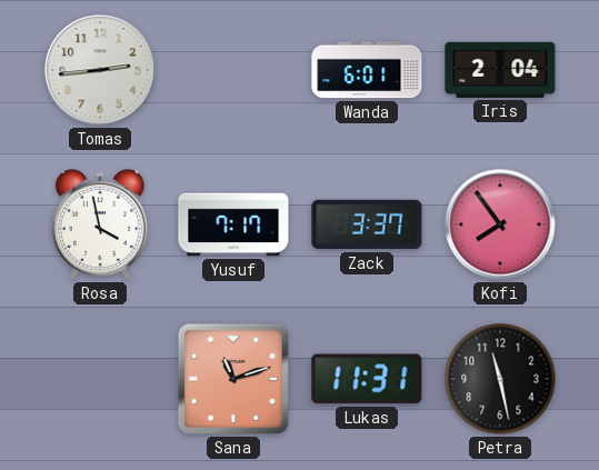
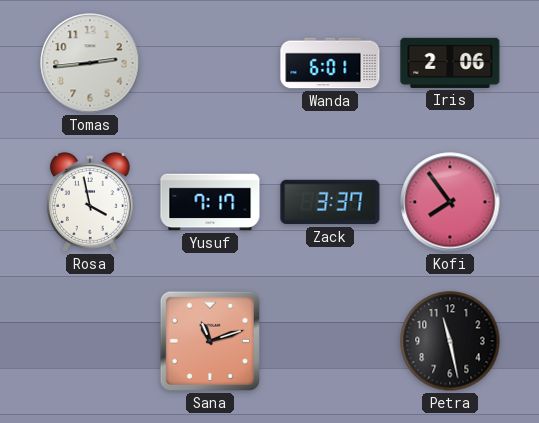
Iris: 2:04 -> 2:06
Lukas: 11:31 -> none
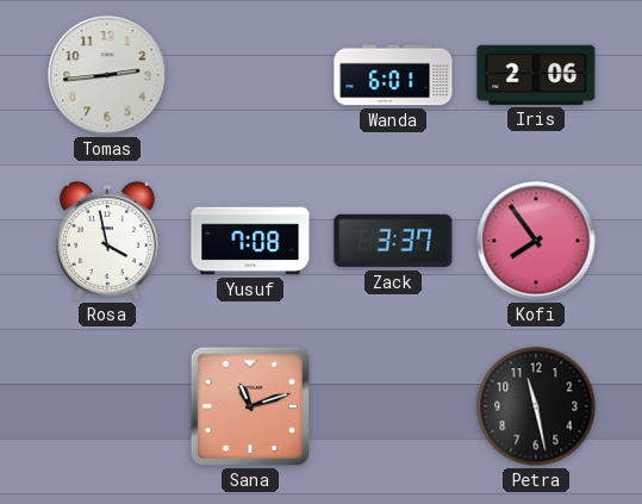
Yusuf: 7:17 -> 7:08
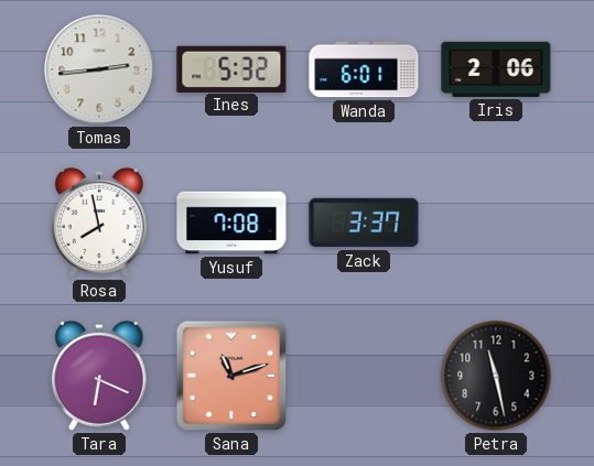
Ines: none -> 5:32
Rosa: 3:58 -> 7:58
Kofi: 7:54 -> none
Tara: none -> 6:19
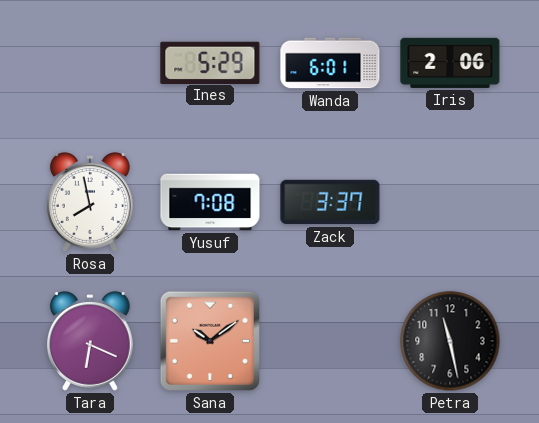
Tomas: 2:44 -> none
Ines: 5:32 -> 5:29
Sana: 11:12 -> 10:09
